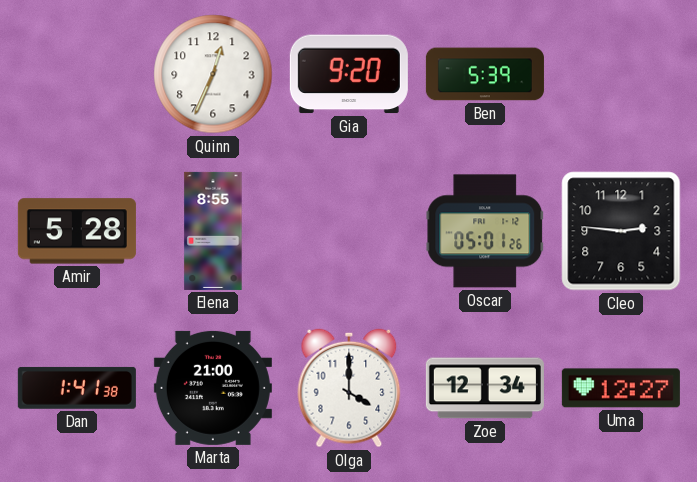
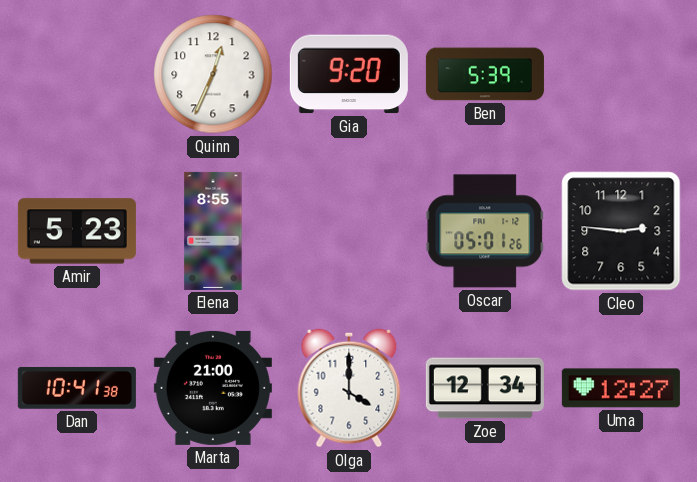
Amir: 5:28 -> 5:23
Dan: 1:41 -> 10:41
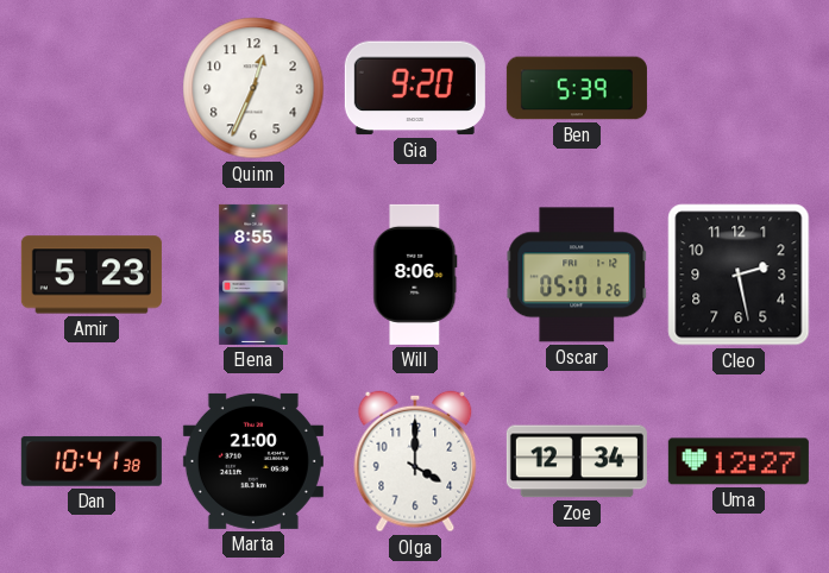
Will: none -> 8:06
Cleo: 2:46 -> 2:28
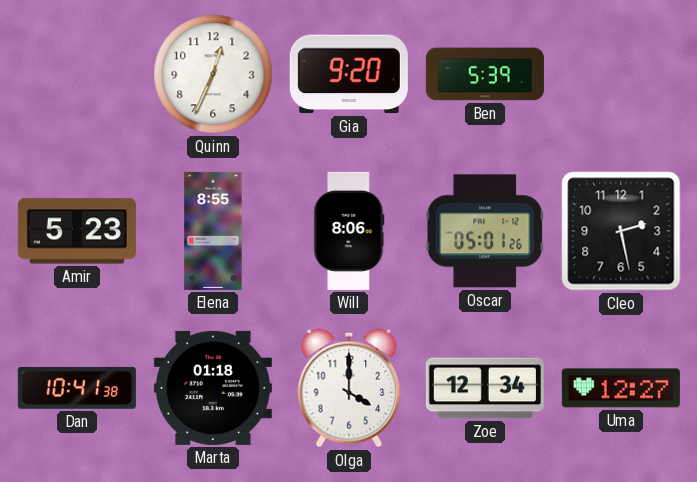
Marta: 21:00 -> 01:18
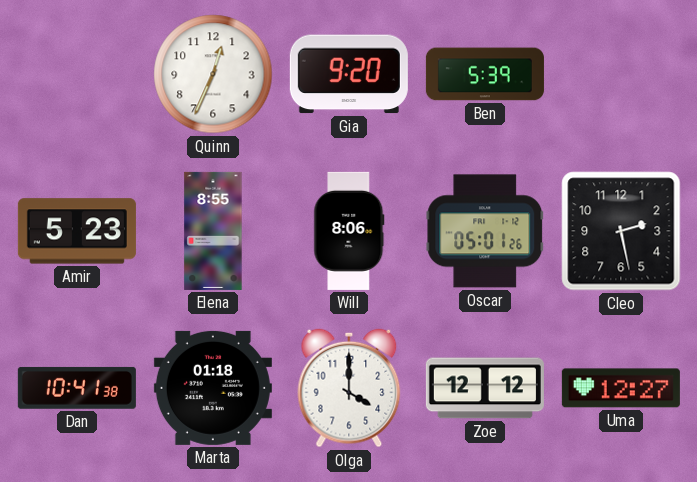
Zoe: 12:34 -> 12:12
